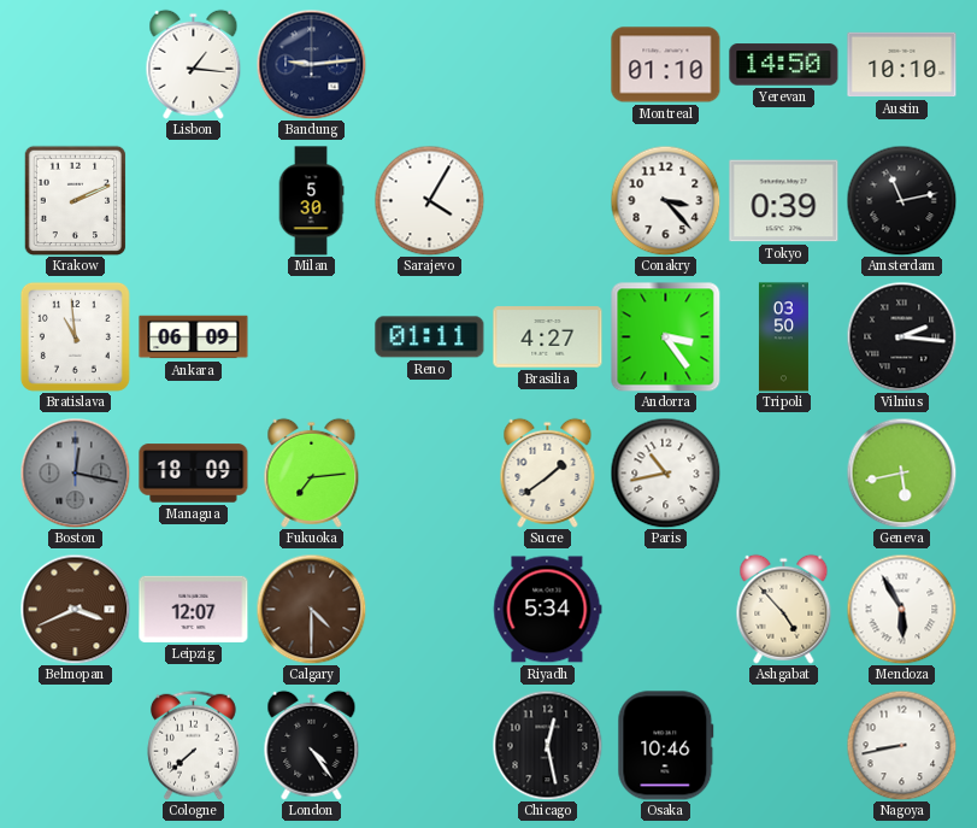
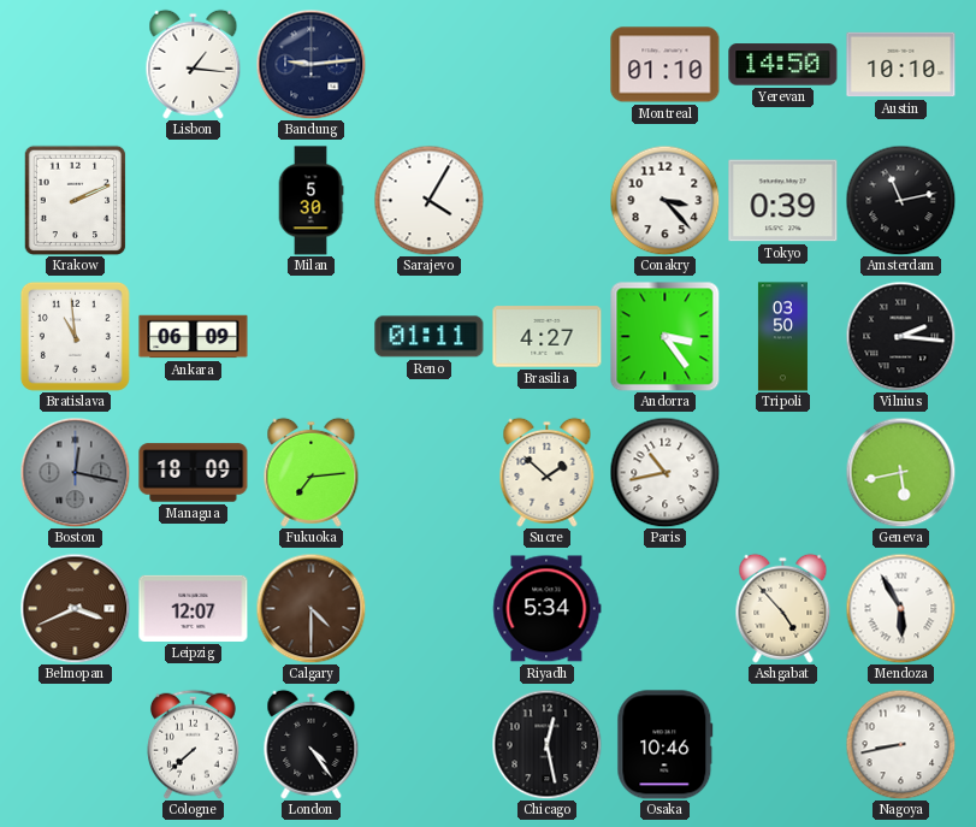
Sucre: 1:39 -> 1:52
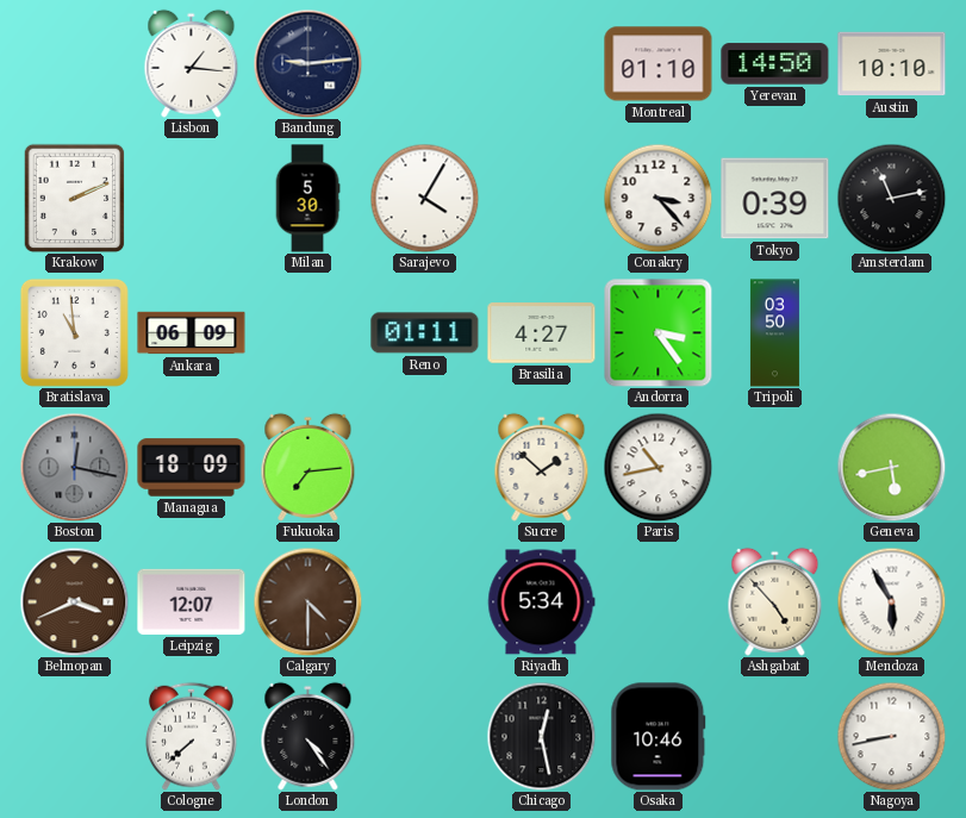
Vilnius: 2:16 -> none
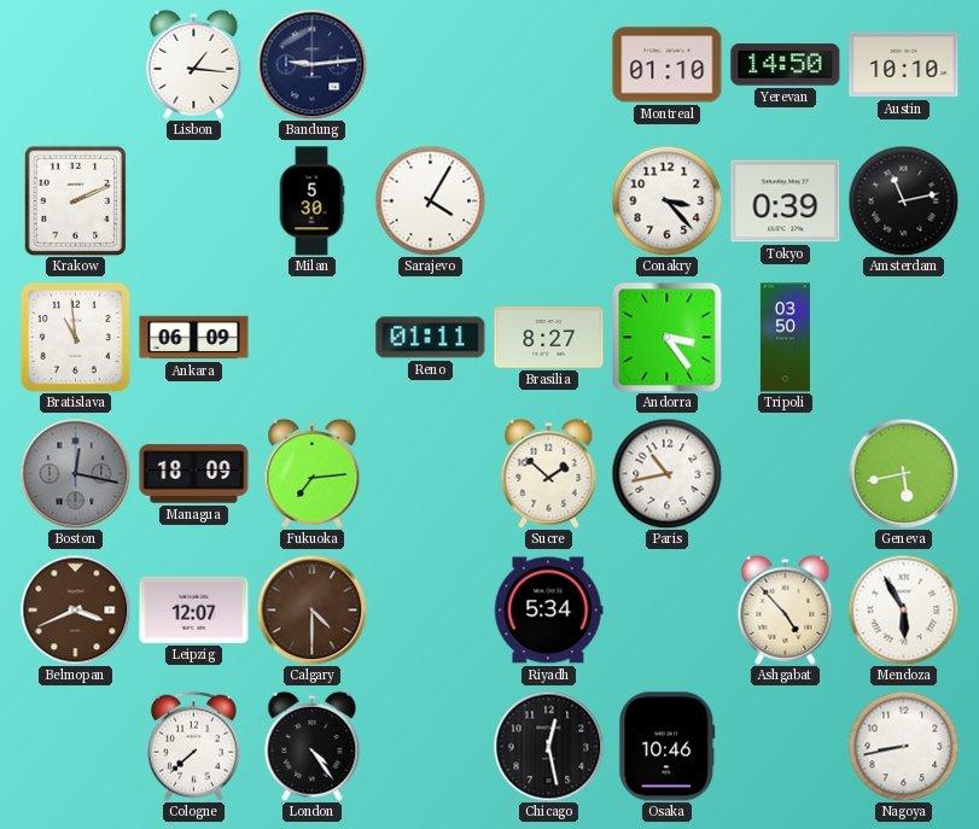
Brasilia: 4:27 -> 8:27
